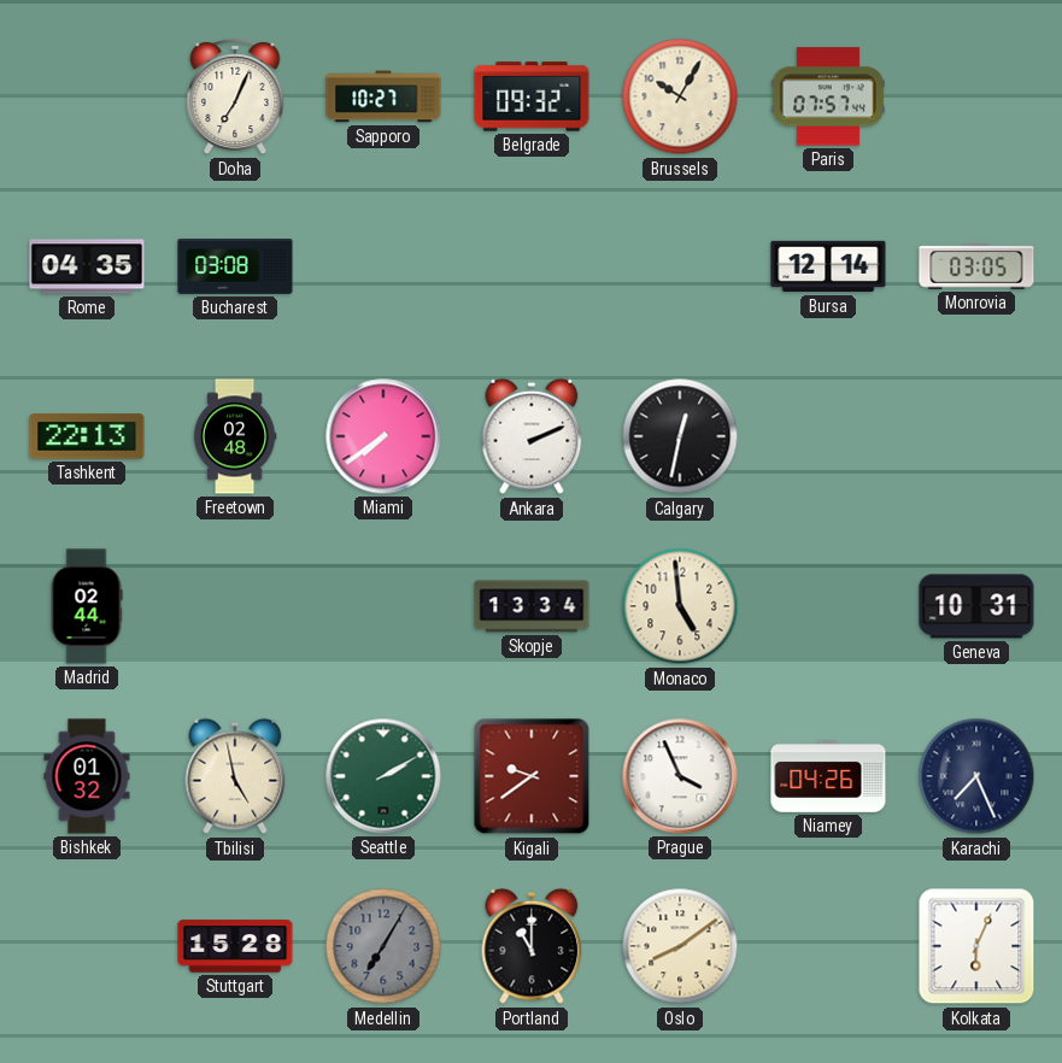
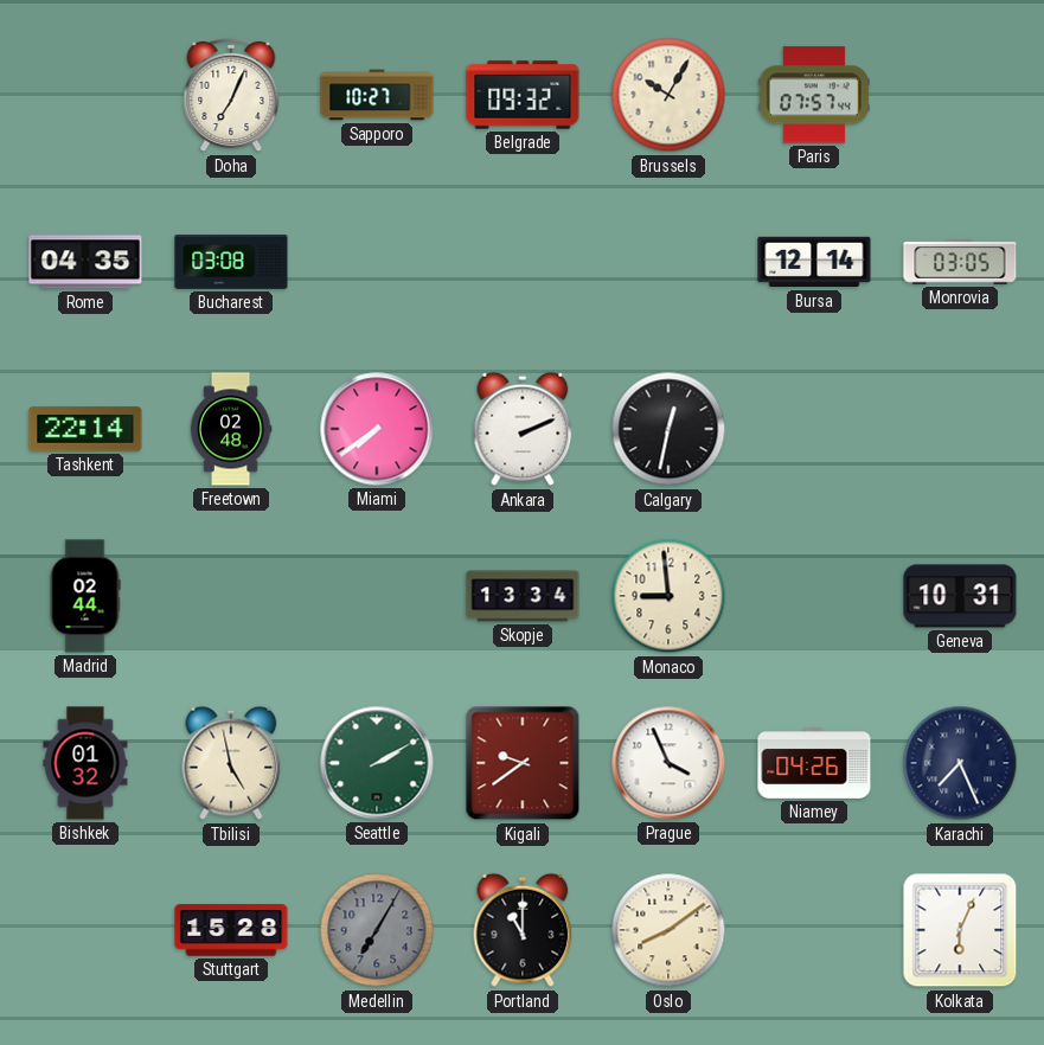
Tashkent: 22:13 -> 22:14
Monaco: 4:59 -> 8:59
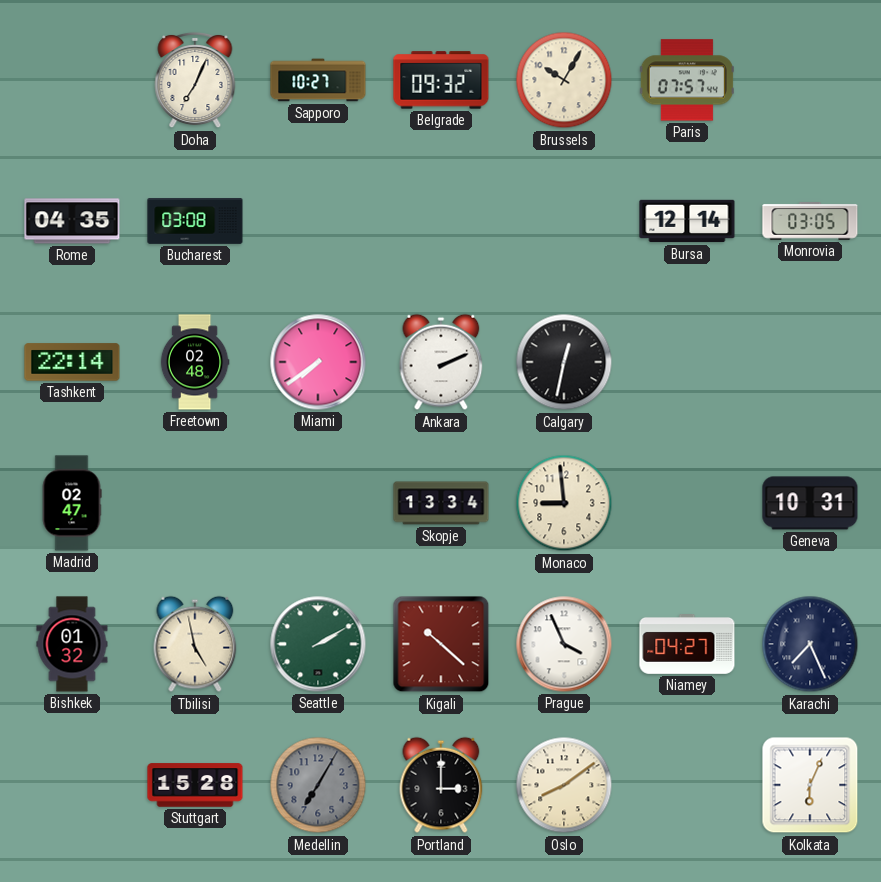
Madrid: 02:44 -> 02:47
Kigali: 9:39 -> 10:22
Niamey: 04:26 -> 04:27
Portland: 11:00 -> 3:00
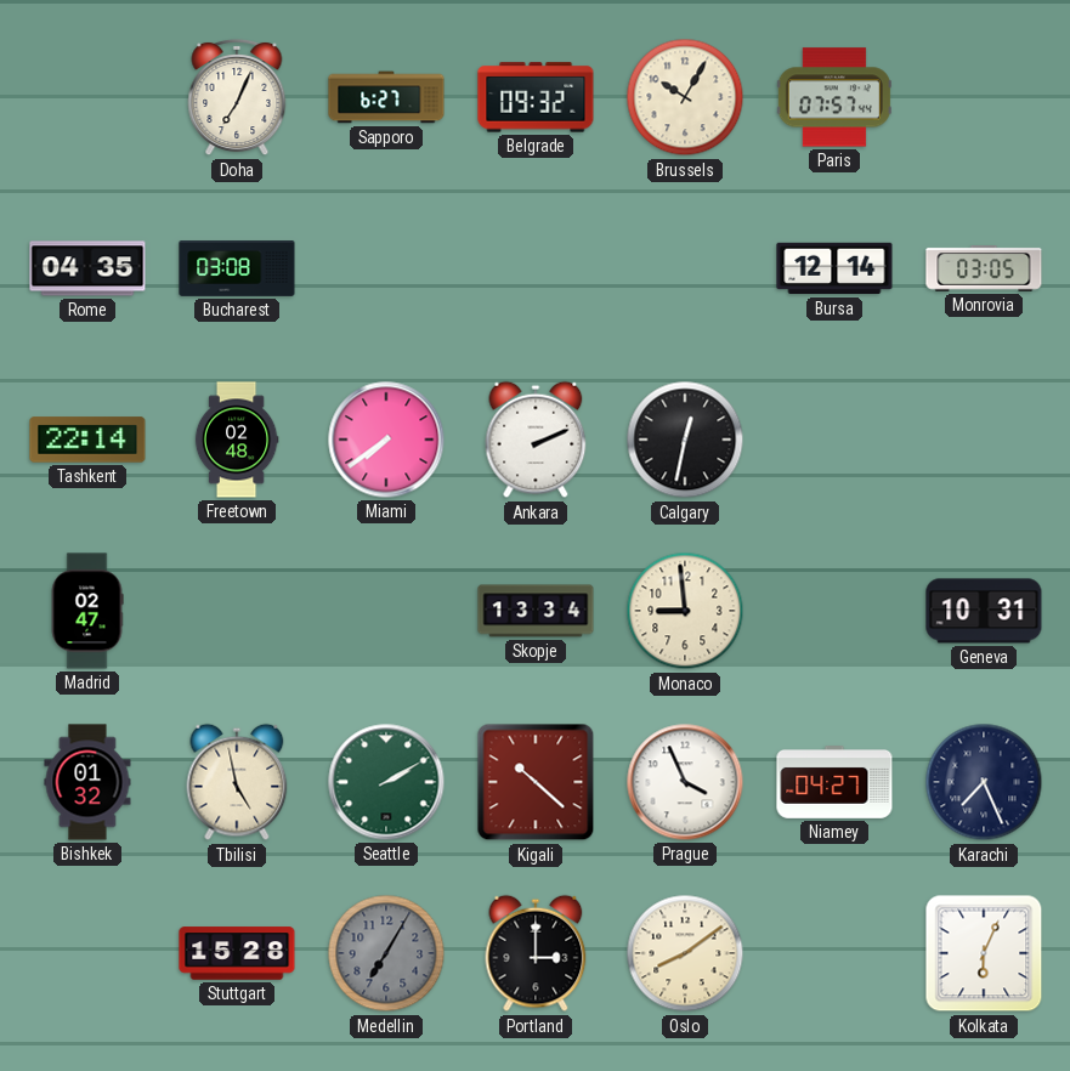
Sapporo: 10:27 -> 6:27
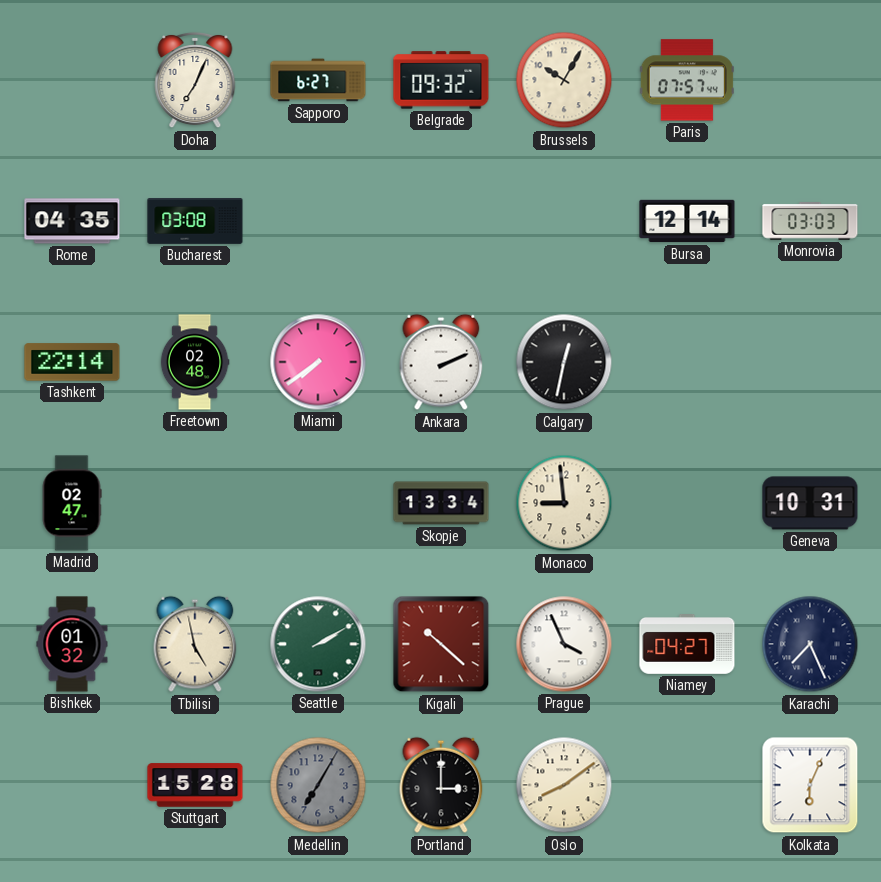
Monrovia: 03:05 -> 03:03
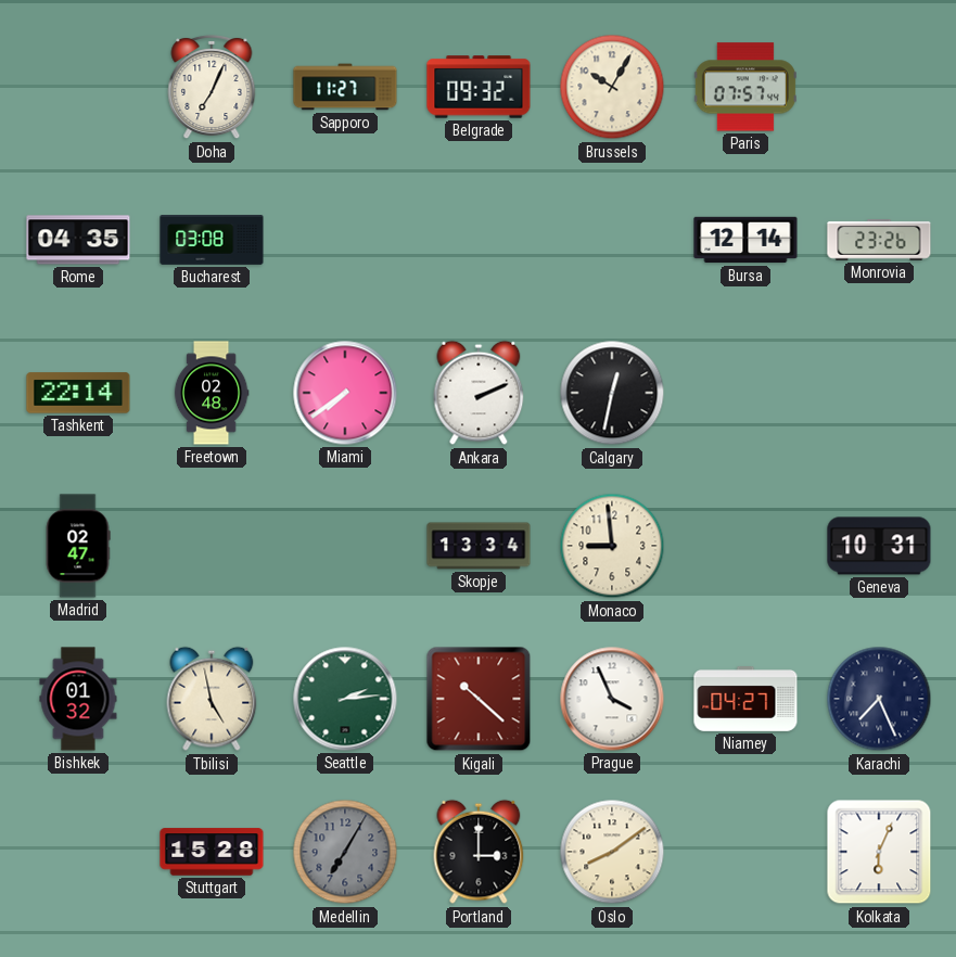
Sapporo: 6:27 -> 11:27
Monrovia: 03:03 -> 23:26
Seattle: 2:10 -> 2:14
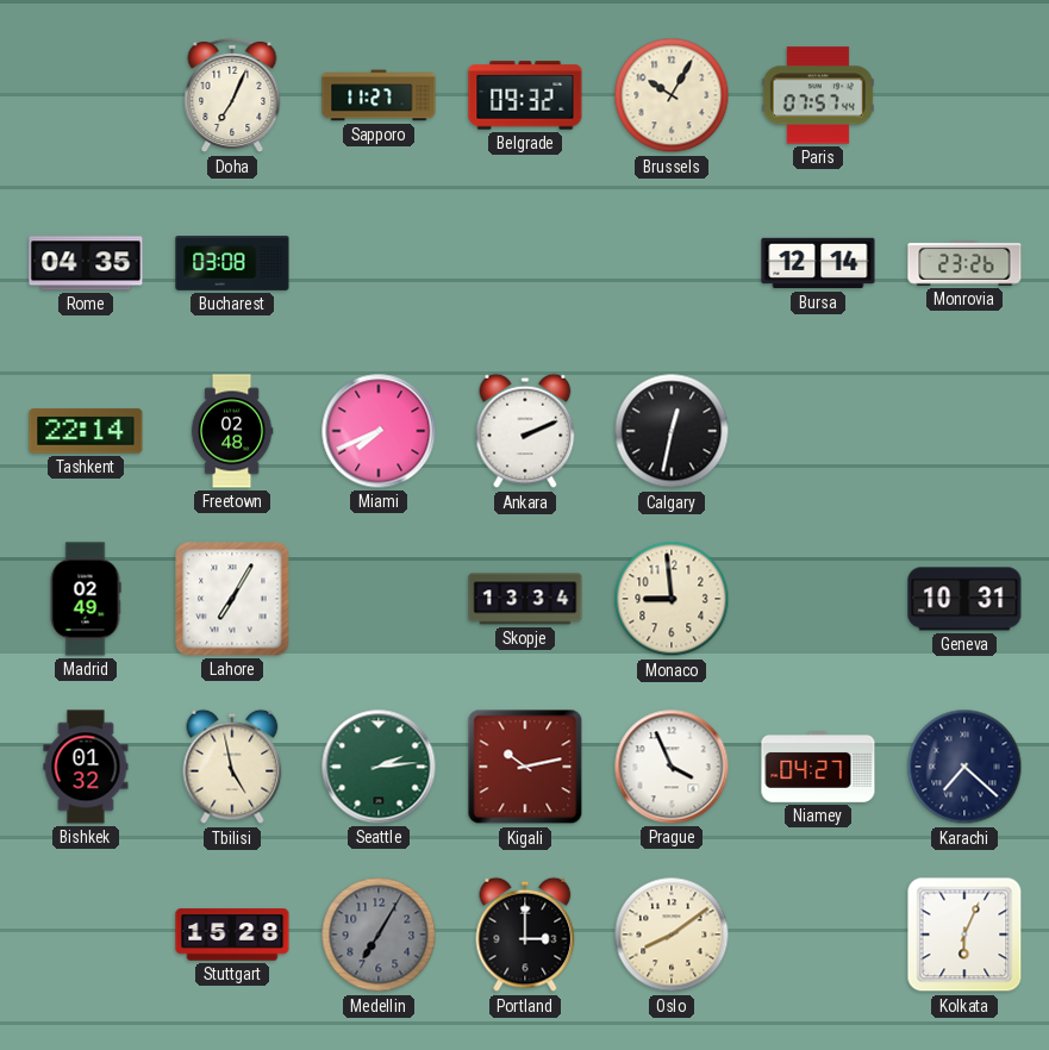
Miami: 7:39 -> 7:41
Madrid: 02:47 -> 02:49
Lahore: none -> 7:05
Kigali: 10:22 -> 10:13
Karachi: 7:26 -> 7:22
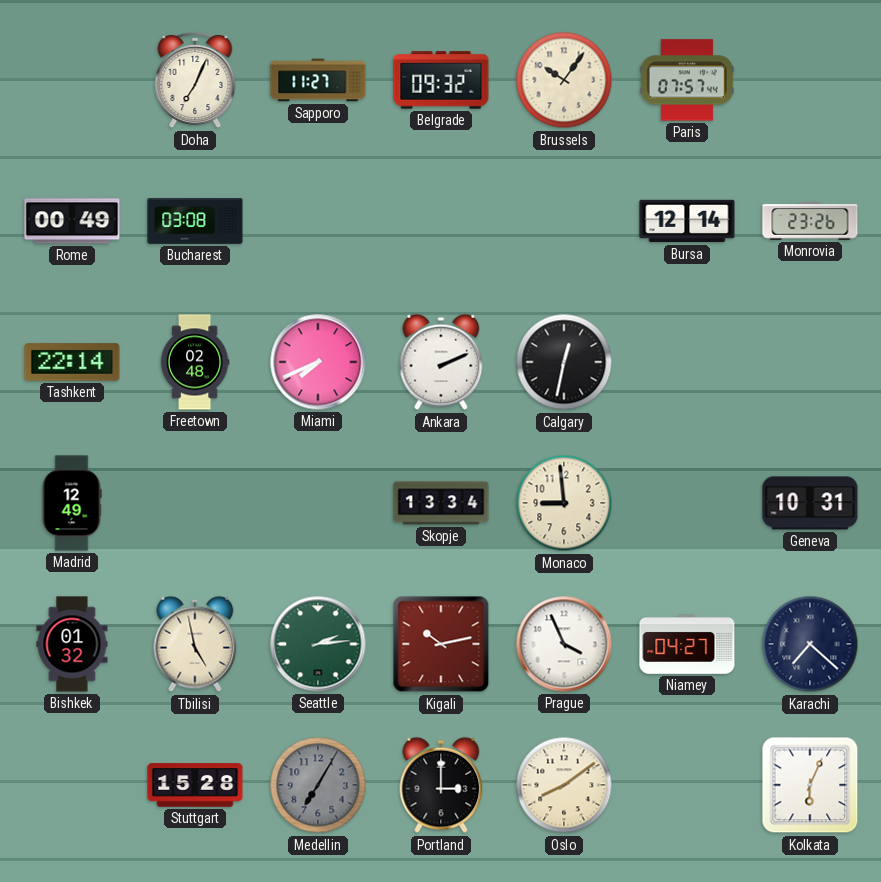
Brussels: 10:05 -> 10:06
Rome: 04:35 -> 00:49
Madrid: 02:49 -> 12:49
Lahore: 7:05 -> none
